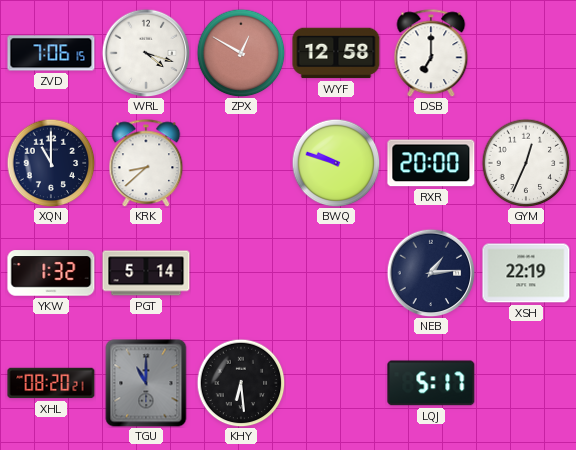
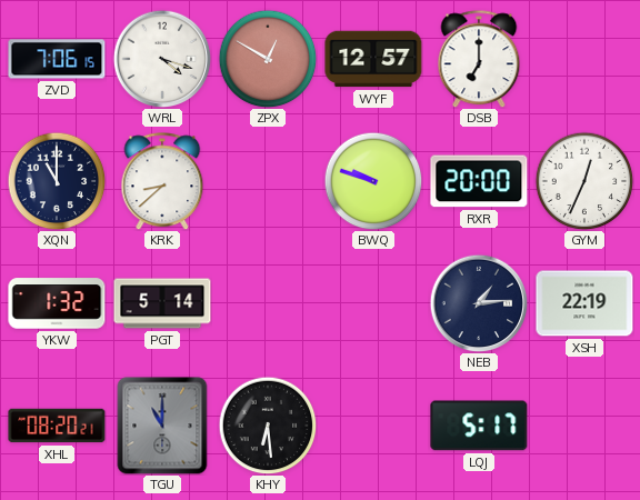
WYF: 12:58 -> 12:57
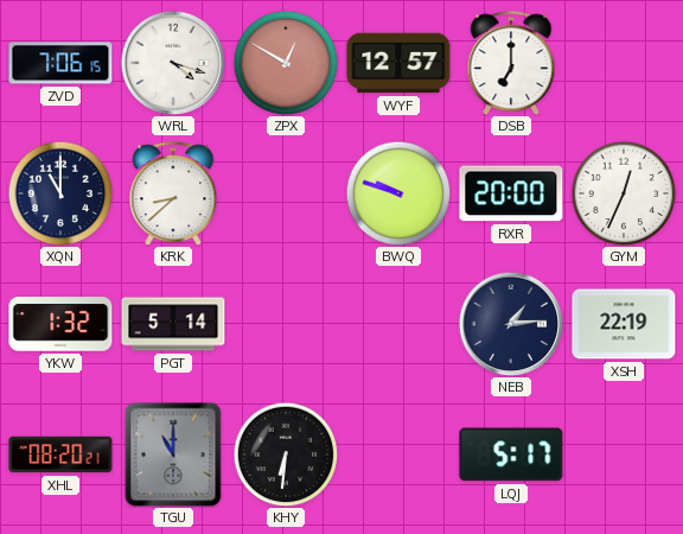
KHY: 6:29 -> 6:31
